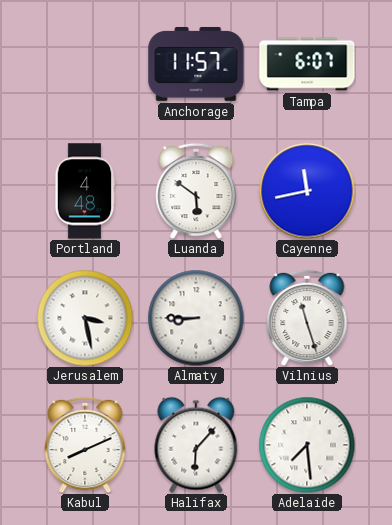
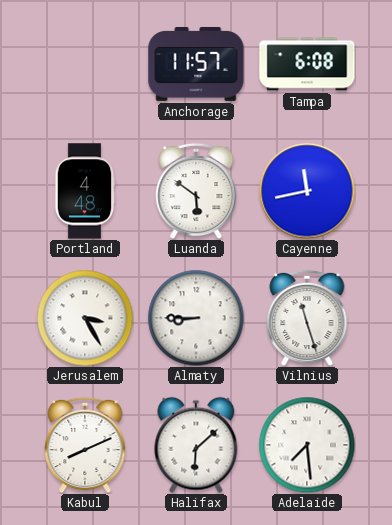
Tampa: 6:07 -> 6:08
Jerusalem: 3:28 -> 3:25
Halifax: 6:07 -> 6:08
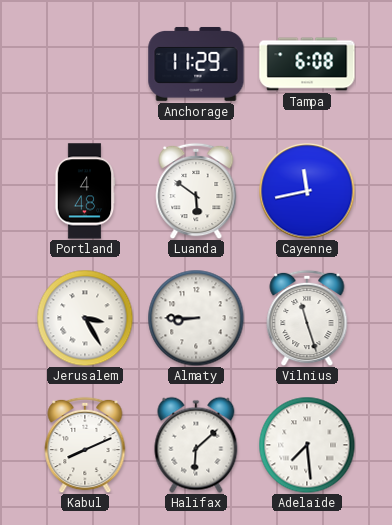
Anchorage: 11:57 -> 11:29
